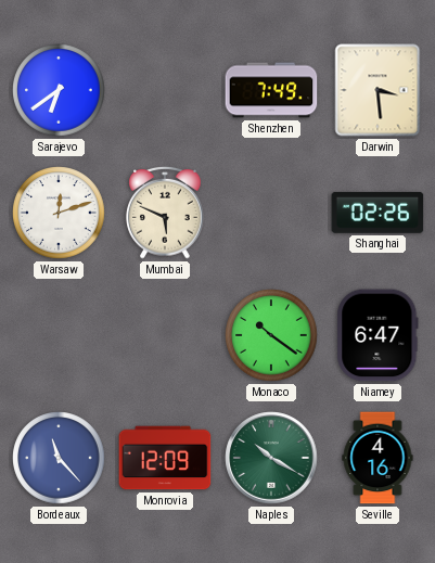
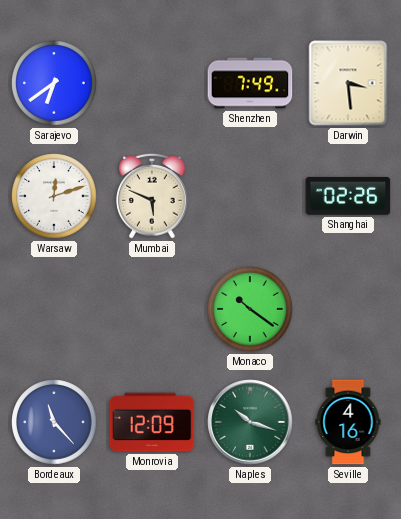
Niamey: 6:47 -> none
Naples: 10:20 -> 10:18
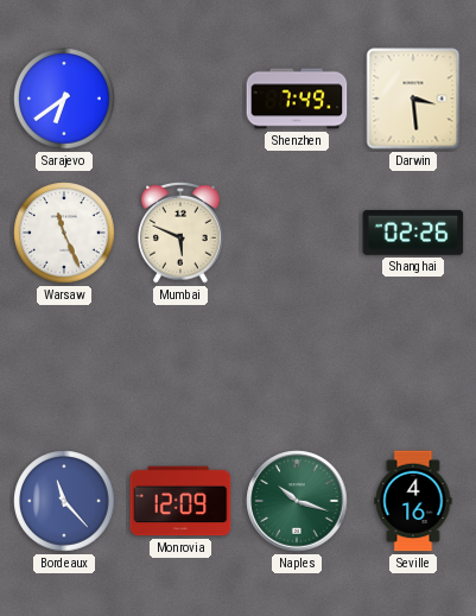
Warsaw: 12:12 -> 11:26
Monaco: 10:21 -> none
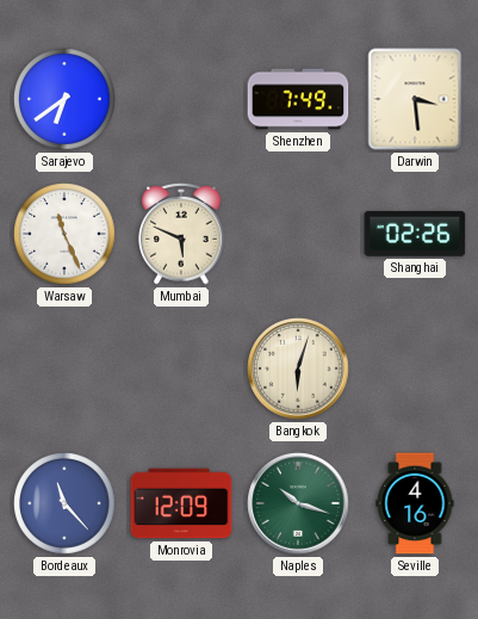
Bangkok: none -> 6:03
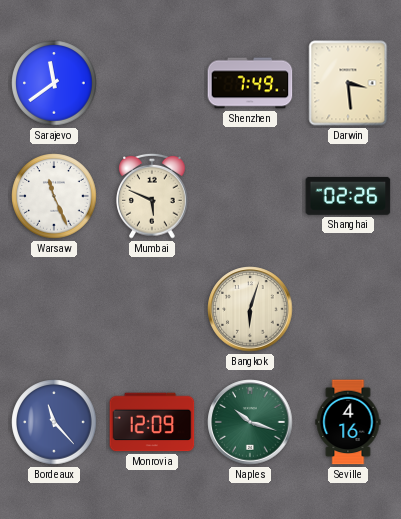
Sarajevo: 6:39 -> 11:39
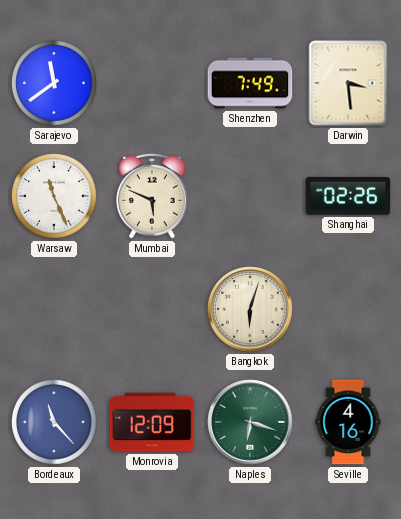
Naples: 10:18 -> 6:18
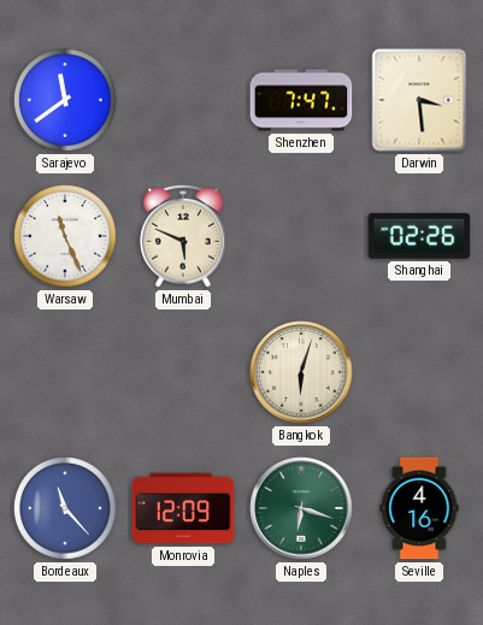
Shenzhen: 7:49 -> 7:47
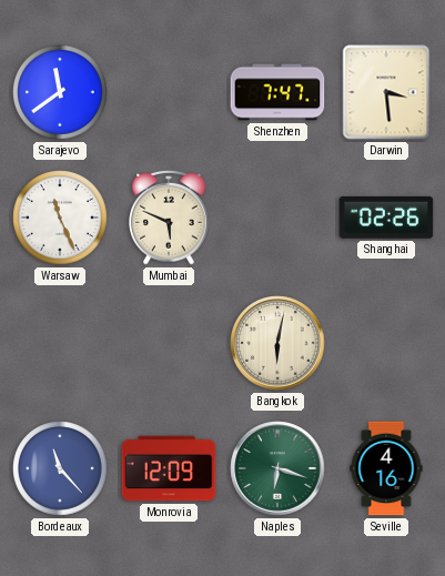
Bangkok: 6:03 -> 6:02
